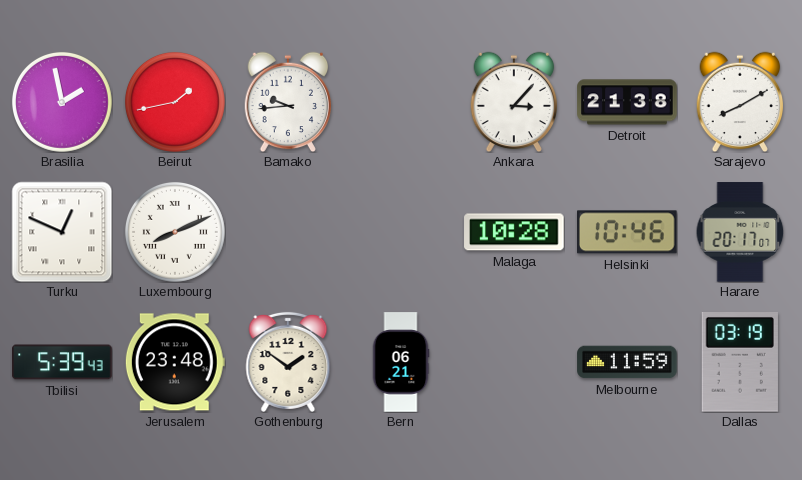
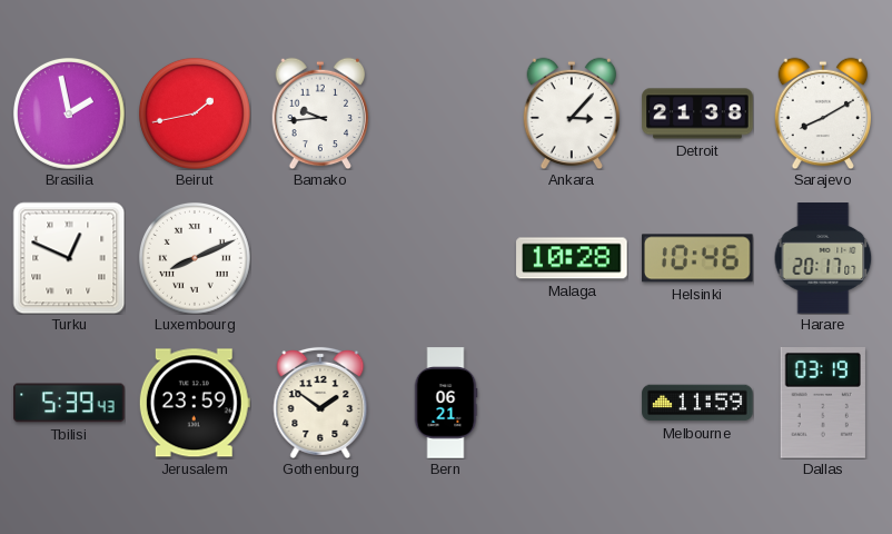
Jerusalem: 23:48 -> 23:59
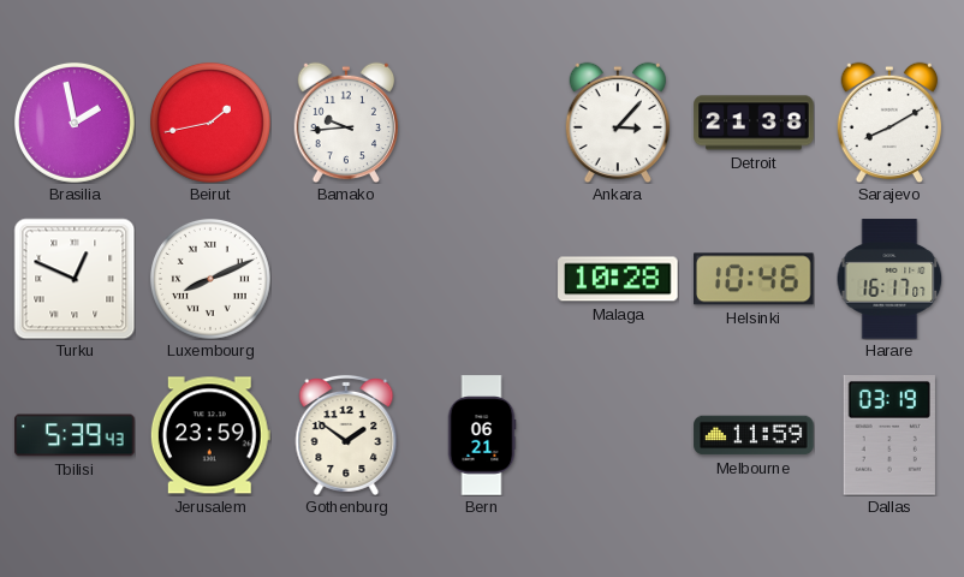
Harare: 20:17 -> 16:17
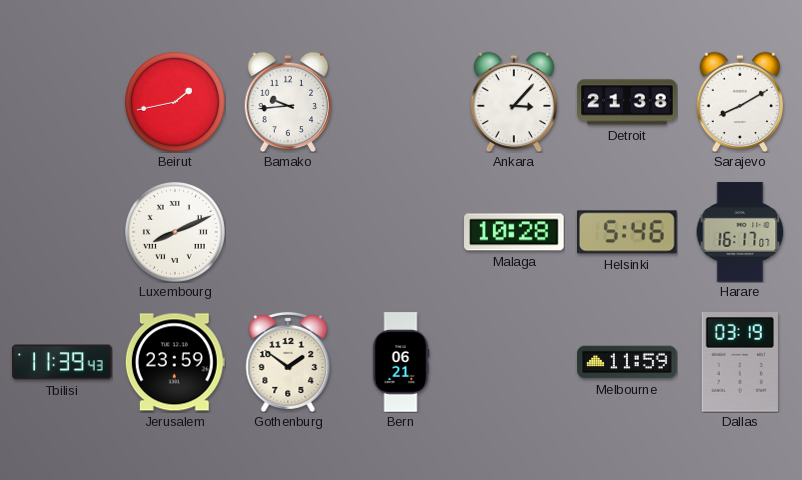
Brasilia: 1:58 -> none
Turku: 12:49 -> none
Helsinki: 10:46 -> 5:46
Tbilisi: 5:39 -> 11:39
